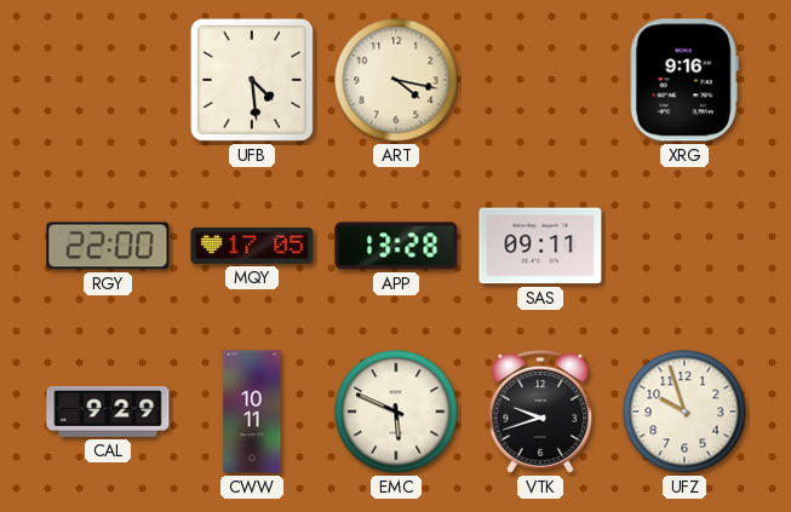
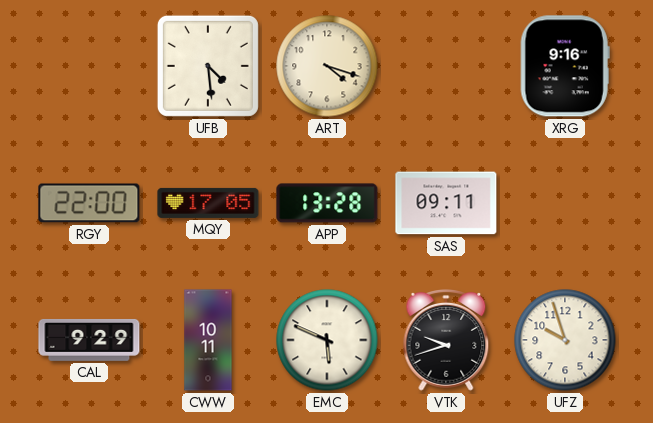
ART: 4:17 -> 4:18
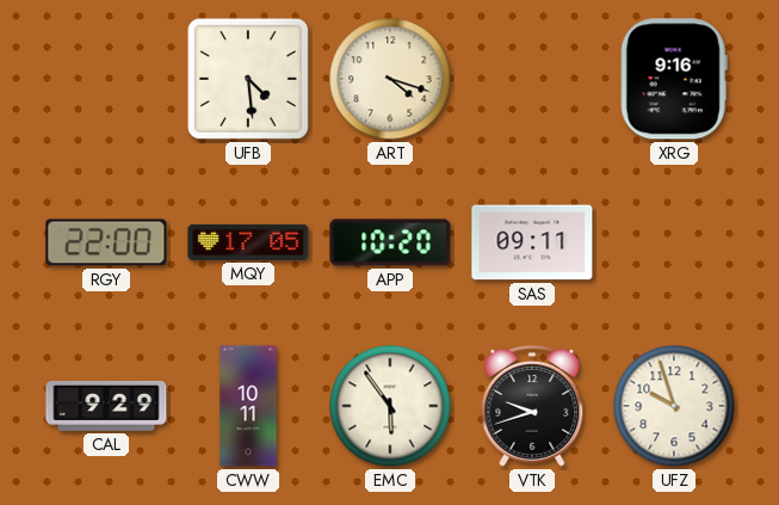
APP: 13:28 -> 10:20
EMC: 5:49 -> 5:54
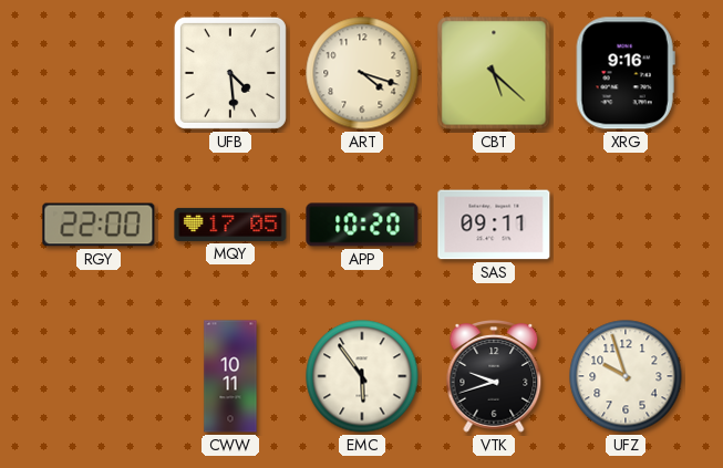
CBT: none -> 5:22
CAL: 9:29 -> none
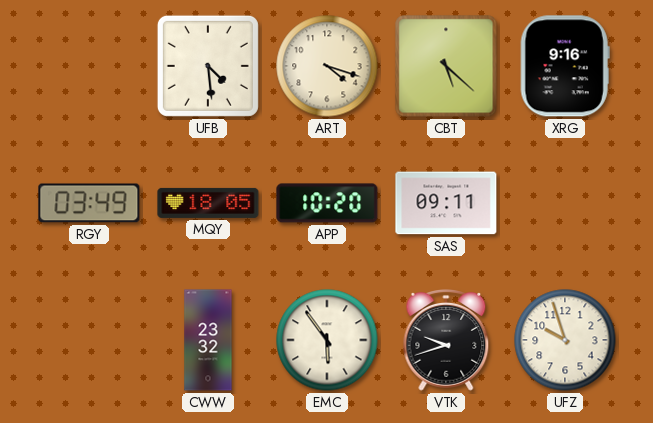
RGY: 22:00 -> 03:49
MQY: 17:05 -> 18:05
CWW: 10:11 -> 23:32
